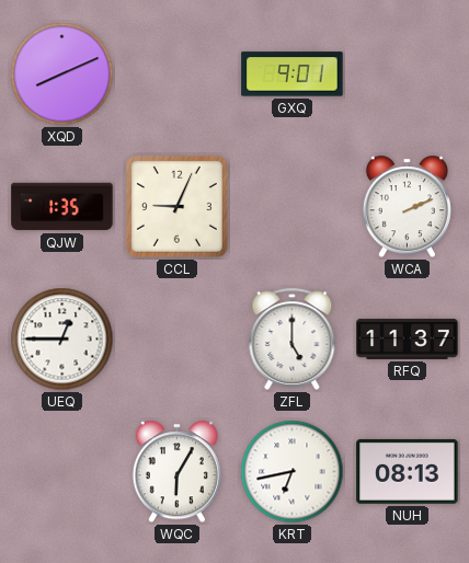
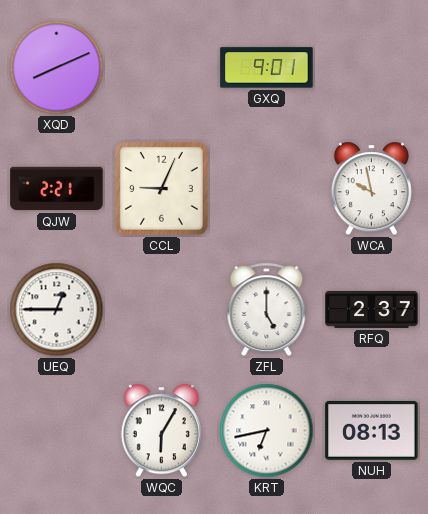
QJW: 1:35 -> 2:21
WCA: 2:11 -> 9:58
RFQ: 11:37 -> 2:37
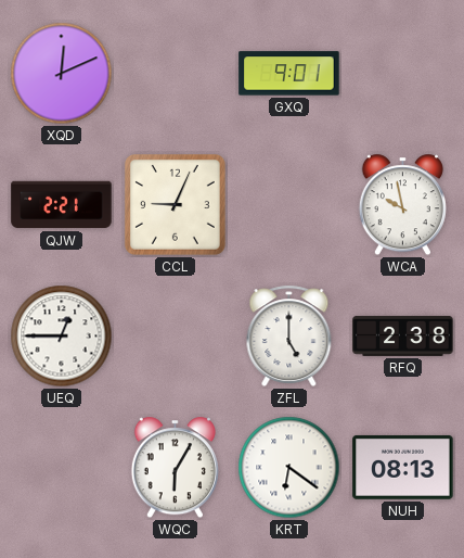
XQD: 8:11 -> 12:11
RFQ: 2:37 -> 2:38
KRT: 6:43 -> 6:21
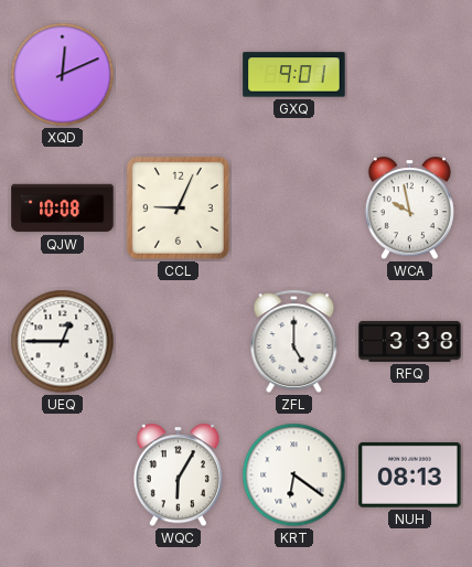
QJW: 2:21 -> 10:08
RFQ: 2:38 -> 3:38
